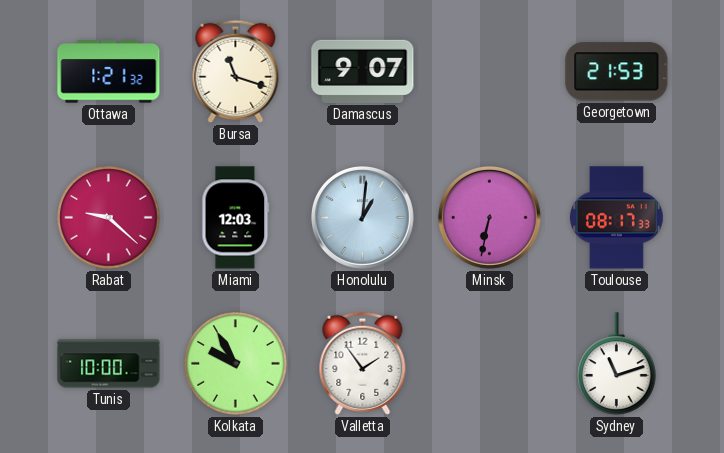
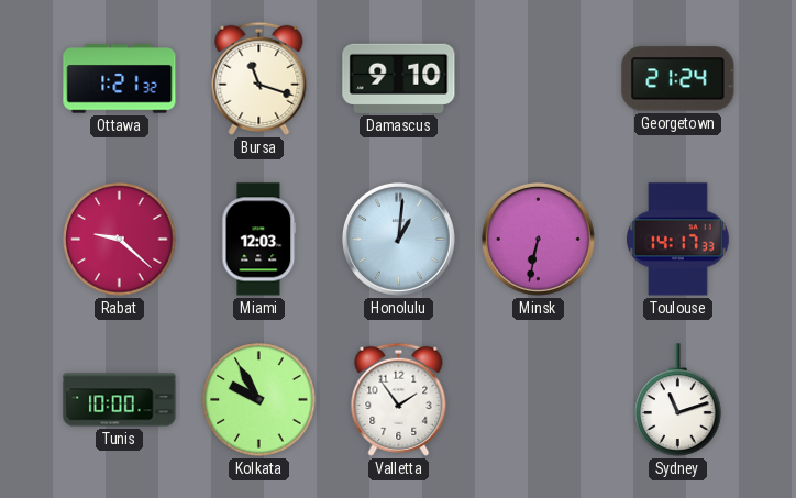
Damascus: 9:07 -> 9:10
Georgetown: 21:53 -> 21:24
Toulouse: 08:17 -> 14:17
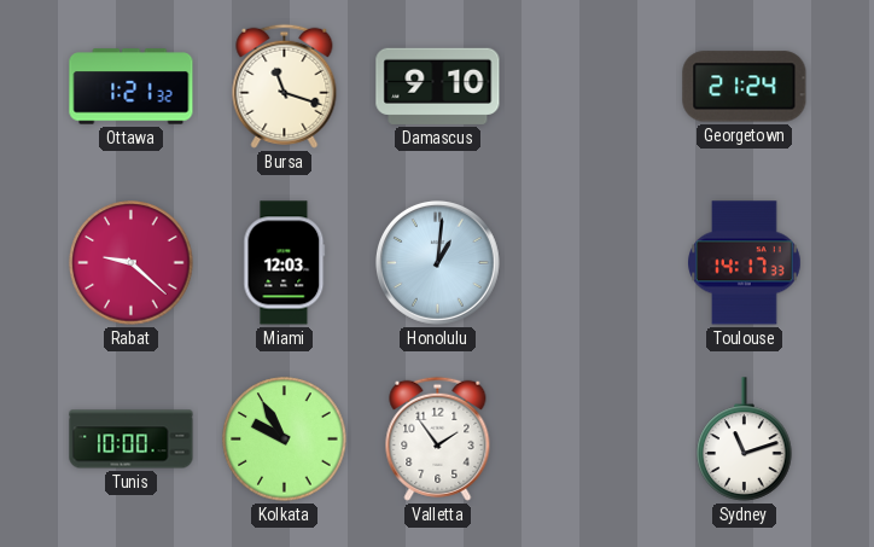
Minsk: 6:32 -> none
